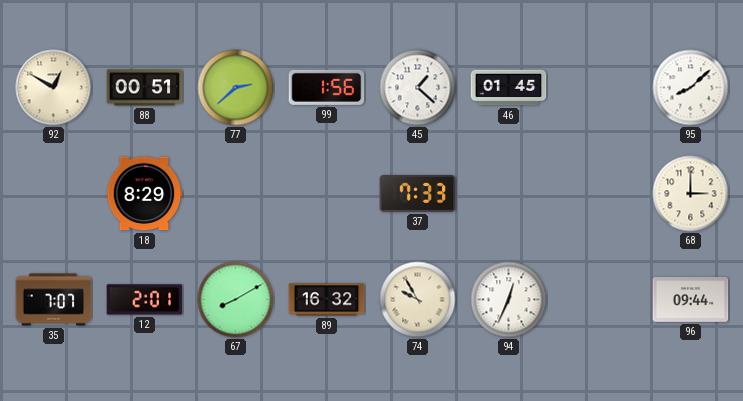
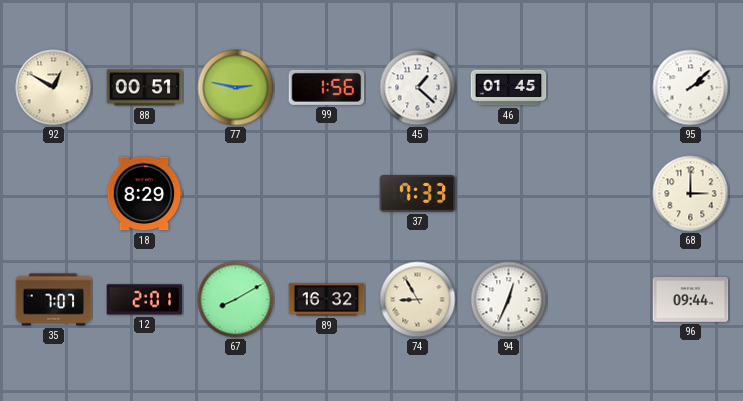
77: 2:38 -> 2:47
95: 8:08 -> 2:08
74: 9:55 -> 8:55
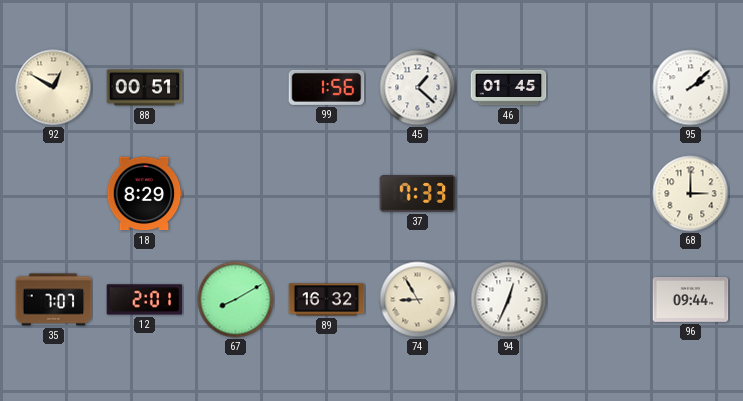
77: 2:47 -> none
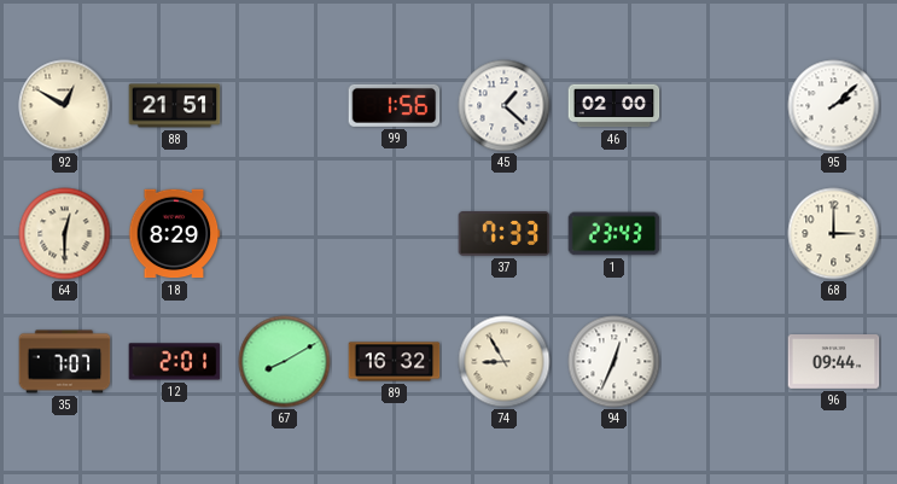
88: 00:51 -> 21:51
46: 01:45 -> 02:00
64: none -> 12:30
1: none -> 23:43
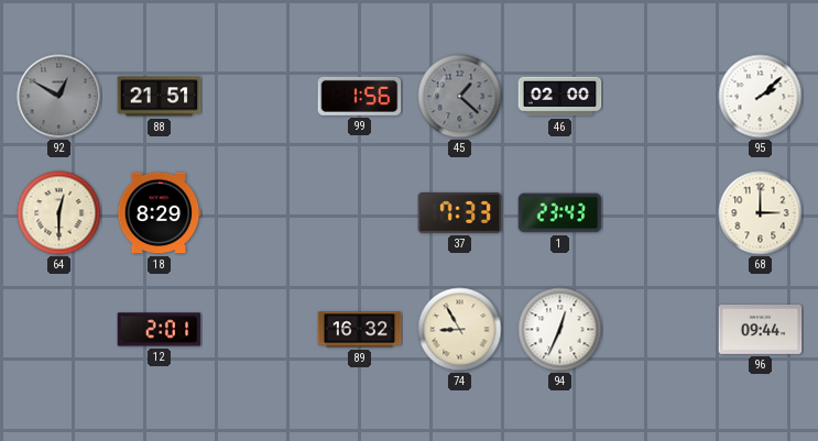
92 dial: cream -> grey
45 dial: white -> grey
35: 7:07 -> none
67: 8:10 -> none
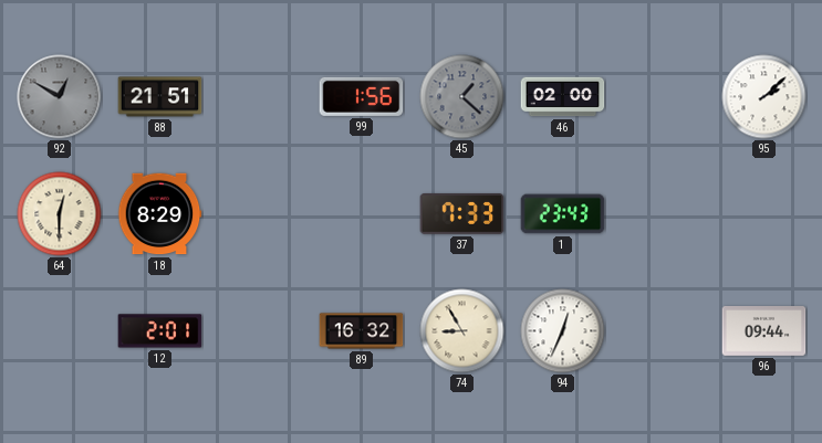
68: 3:00 -> none
